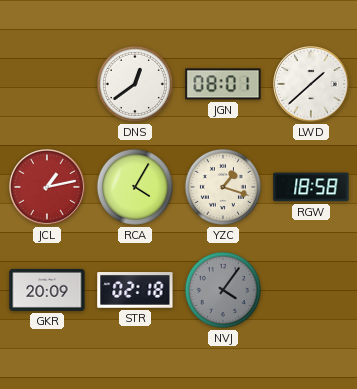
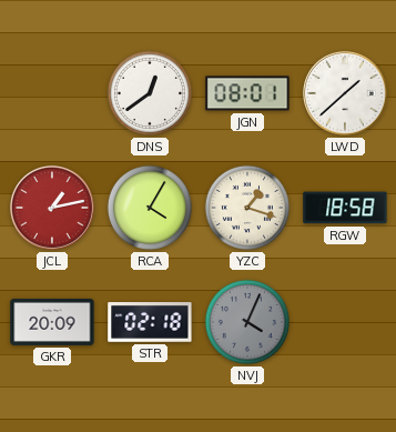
NVJ: 4:06 -> 4:04
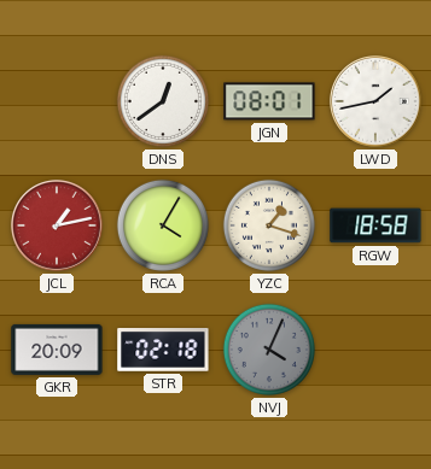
LWD: 1:38 -> 1:43
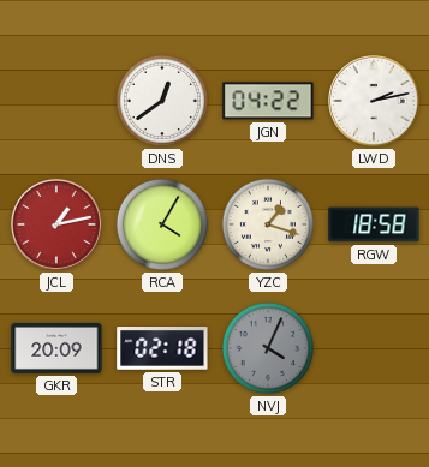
JGN: 08:01 -> 04:22
LWD: 1:43 -> 2:13
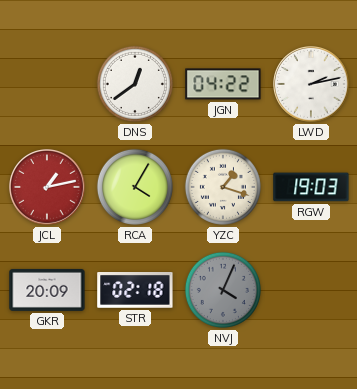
RGW: 18:58 -> 19:03
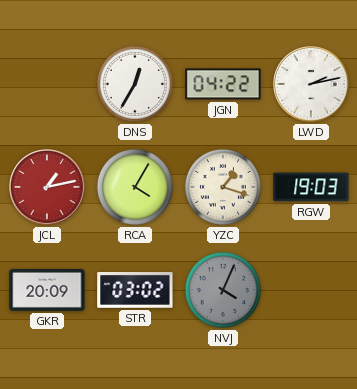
DNS: 12:39 -> 12:35
STR: 02:18 -> 03:02
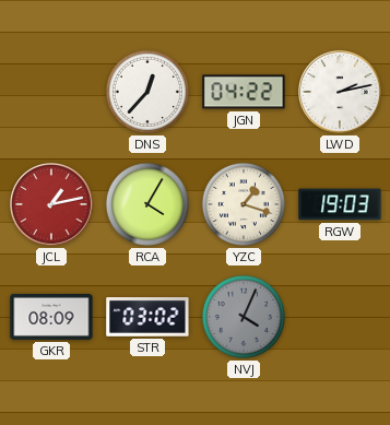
DNS: 12:35 -> 12:37
GKR: 20:09 -> 08:09
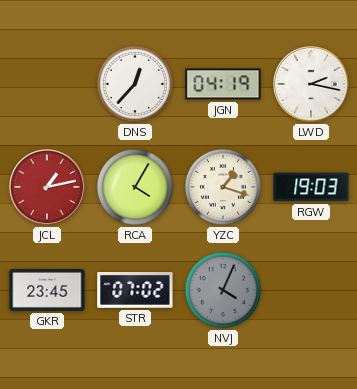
JGN: 04:22 -> 04:19
LWD: 2:13 -> 2:17
GKR: 08:09 -> 23:45
STR: 03:02 -> 07:02
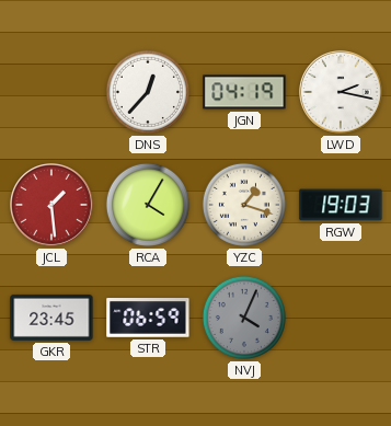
JCL: 1:13 -> 1:29
STR: 07:02 -> 06:59
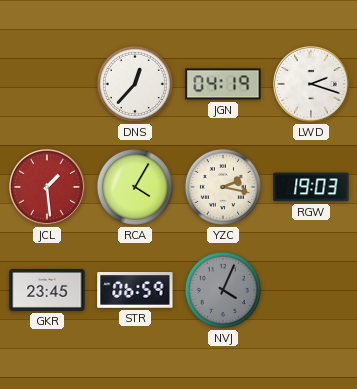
LWD: 2:17 -> 2:18
YZC: 1:18 -> 2:17
